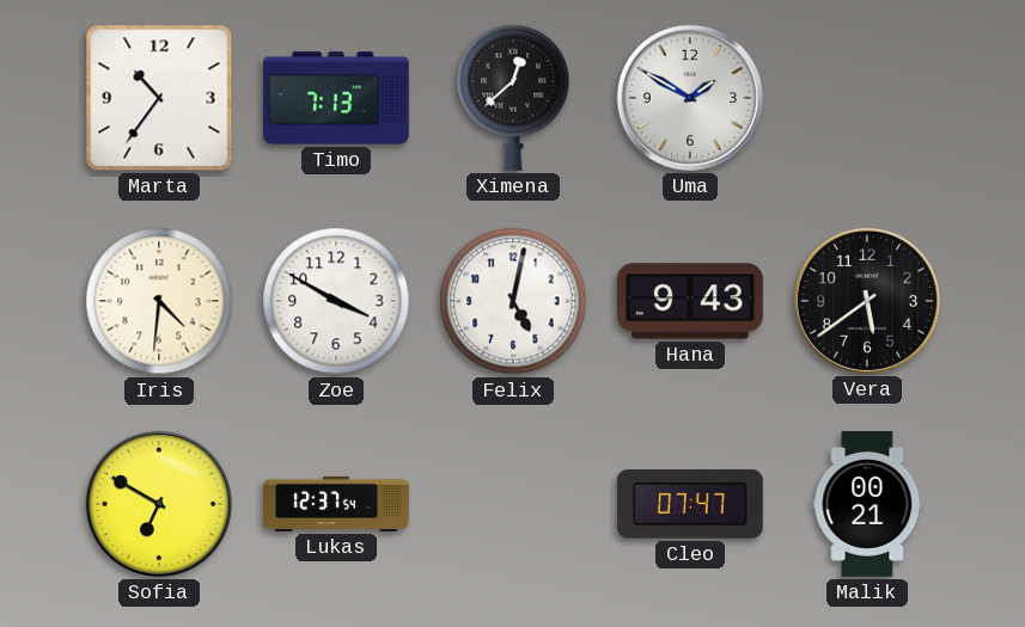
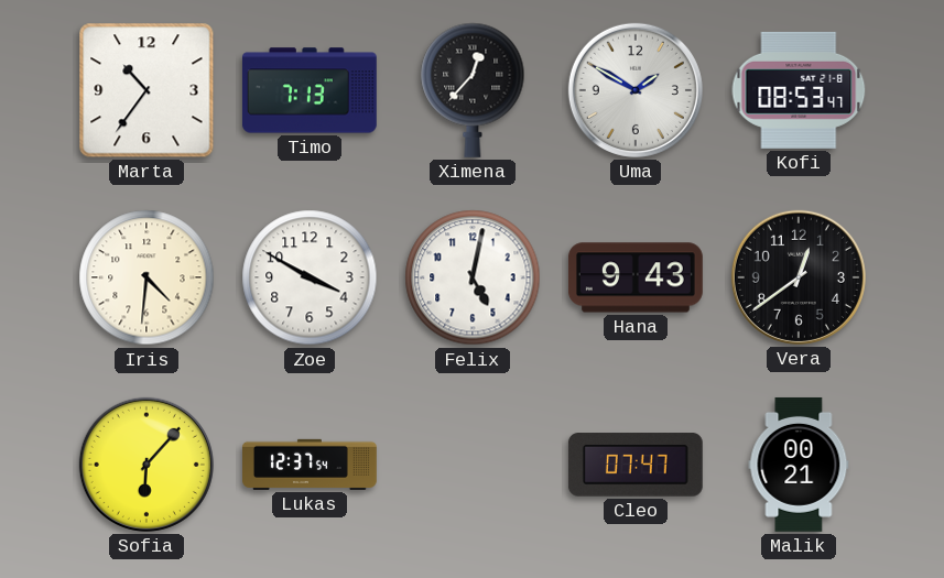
Ximena: 12:38 -> 12:37
Kofi: none -> 08:53
Vera: 5:39 -> 12:39
Sofia: 6:50 -> 6:07
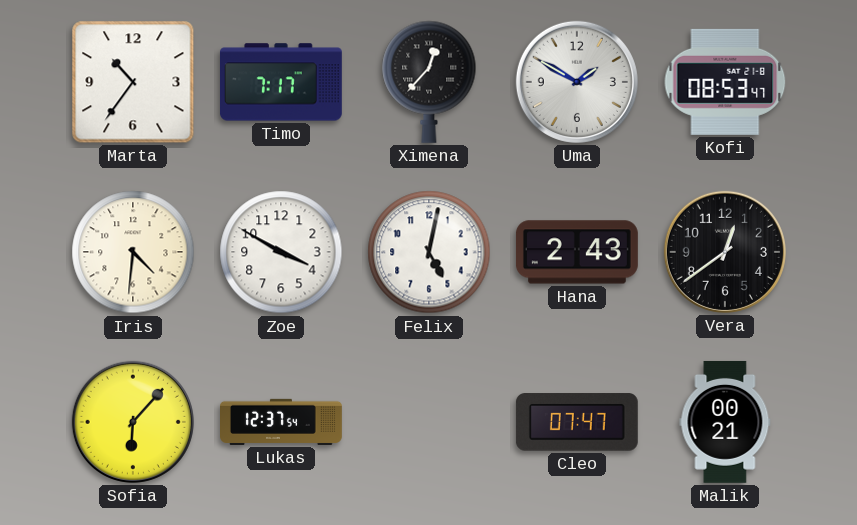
Timo: 7:13 -> 7:17
Hana: 9:43 -> 2:43
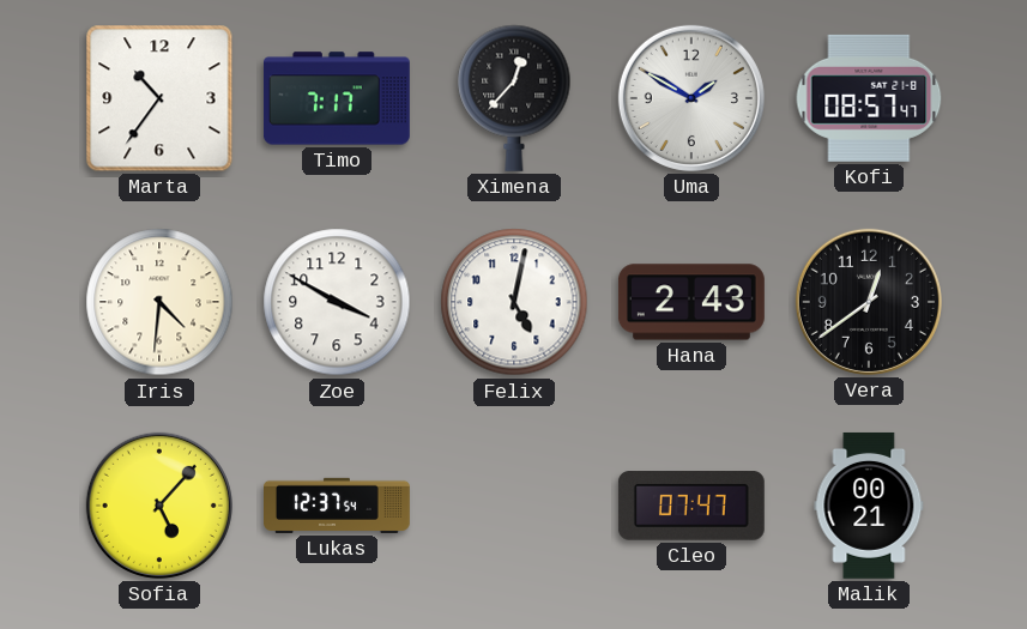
Kofi: 08:53 -> 08:57
Sofia: 6:07 -> 5:07
